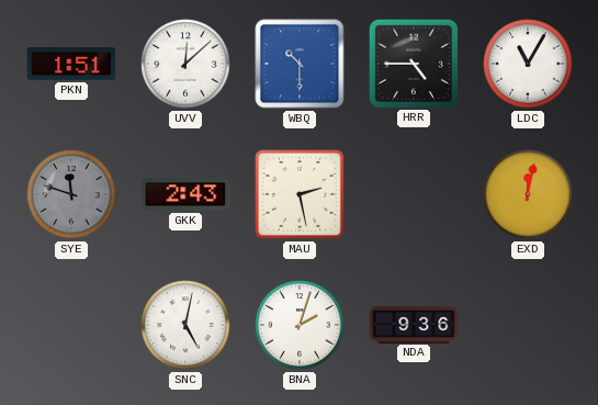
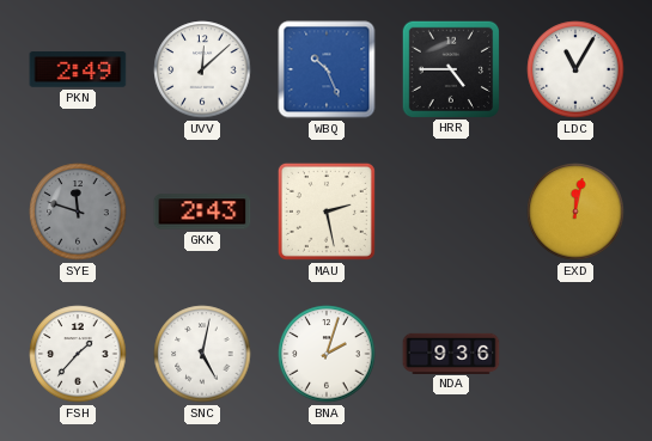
PKN: 1:51 -> 2:49
WBQ: 10:30 -> 10:26
FSH: none -> 1:37
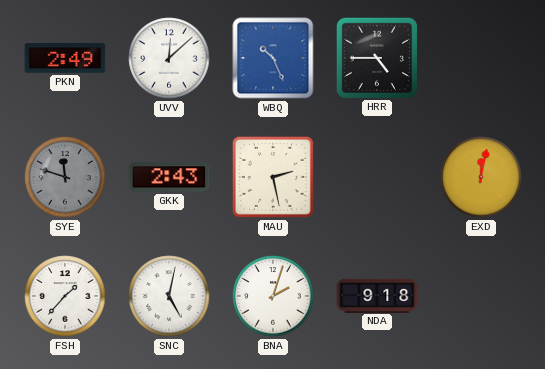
LDC: 11:05 -> none
NDA: 9:36 -> 9:18
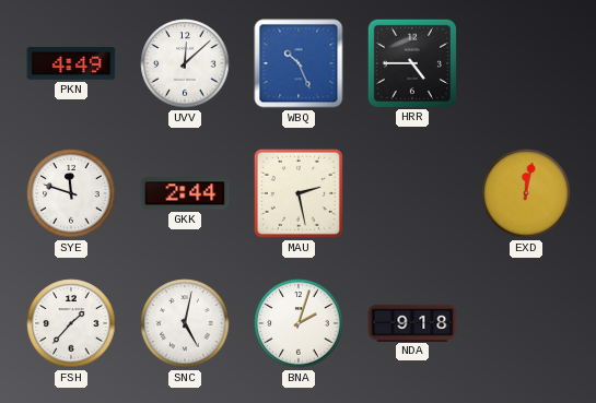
PKN: 2:49 -> 4:49
SYE dial: grey -> white
GKK: 2:43 -> 2:44
